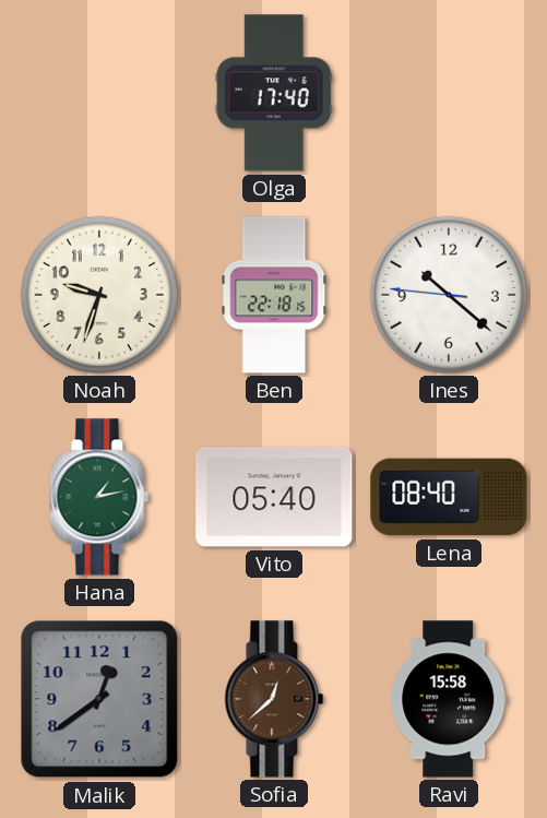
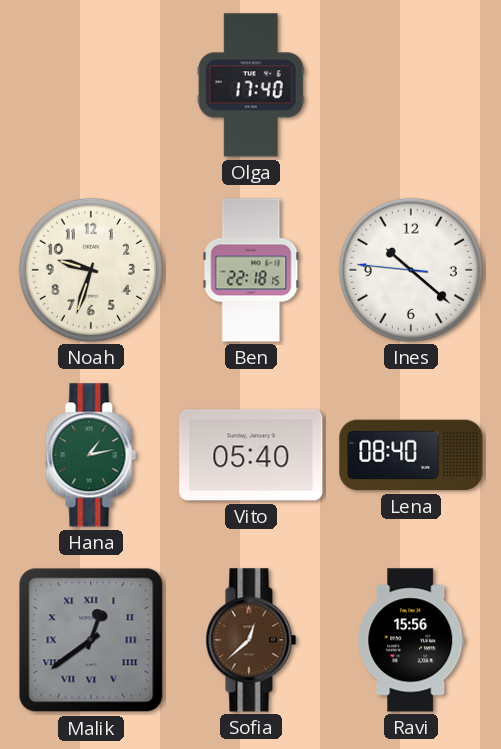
Malik numerals: Arabic -> Roman
Ravi: 15:58 -> 15:56
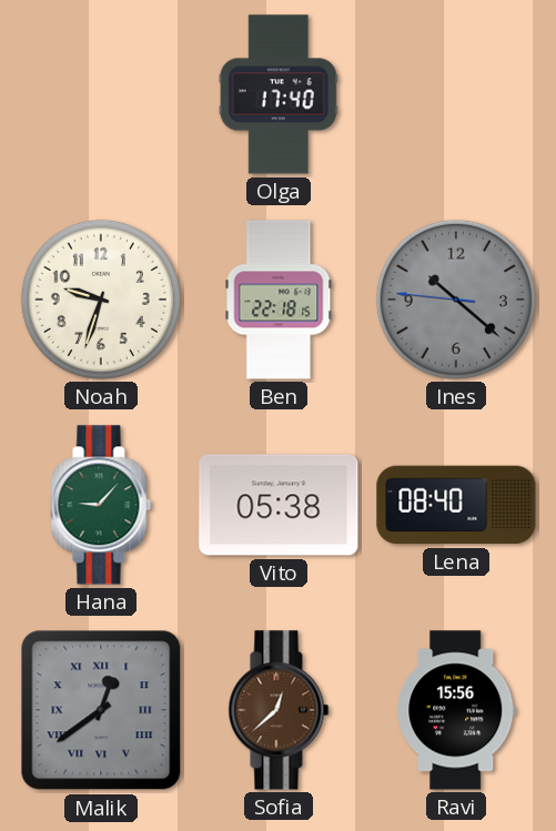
Ines dial: white -> grey
Hana: 1:13 -> 9:07
Vito: 05:40 -> 05:38
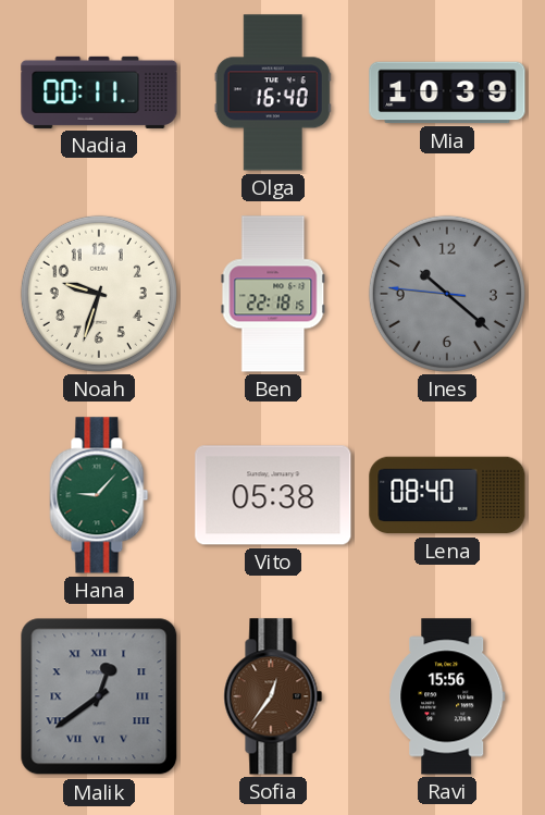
Nadia: none -> 00:11
Olga: 17:40 -> 16:40
Mia: none -> 10:39
Sofia: 12:38 -> 12:36
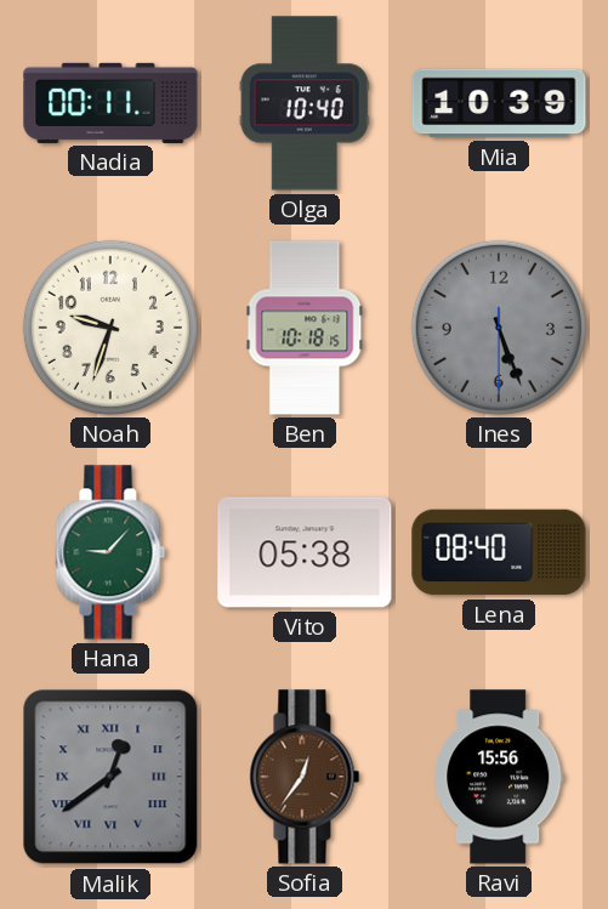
Olga: 16:40 -> 10:40
Ben: 22:18 -> 10:18
Ines: 10:21 -> 5:26
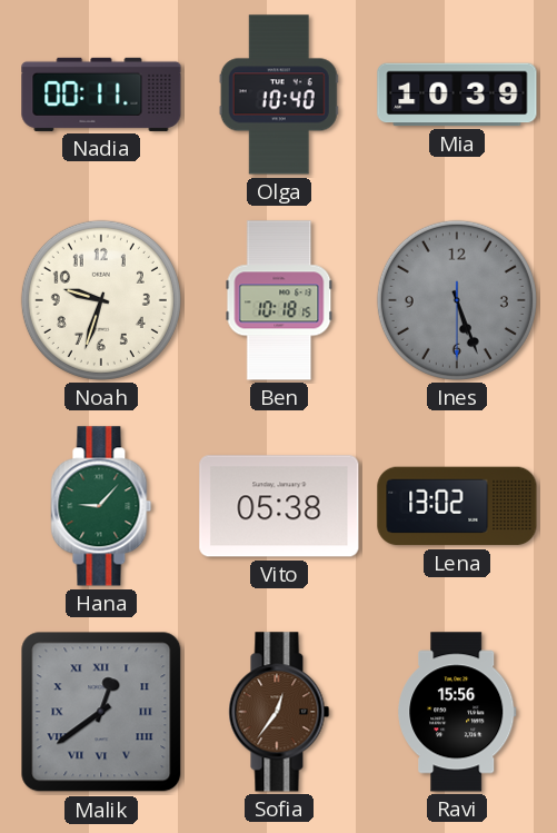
Lena: 08:40 -> 13:02
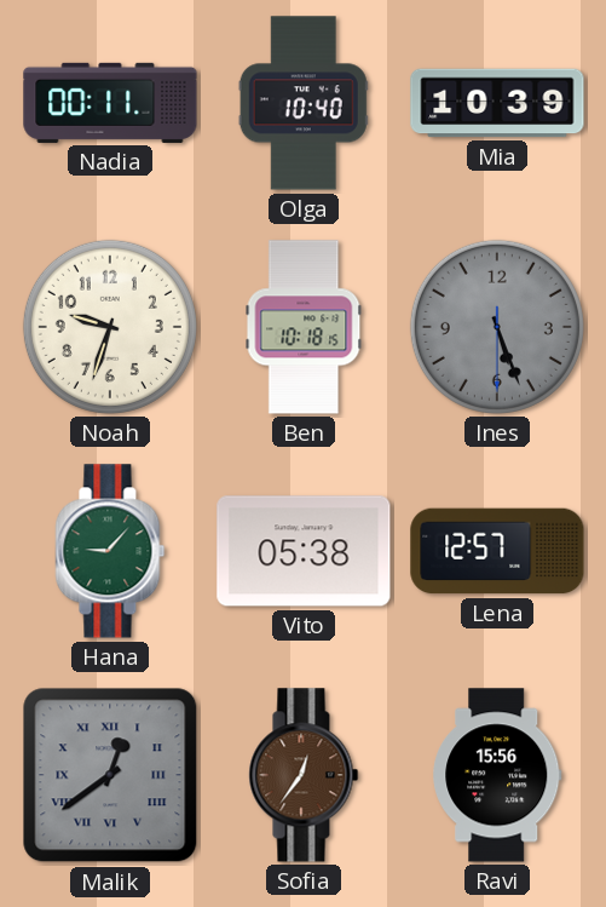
Lena: 13:02 -> 12:57
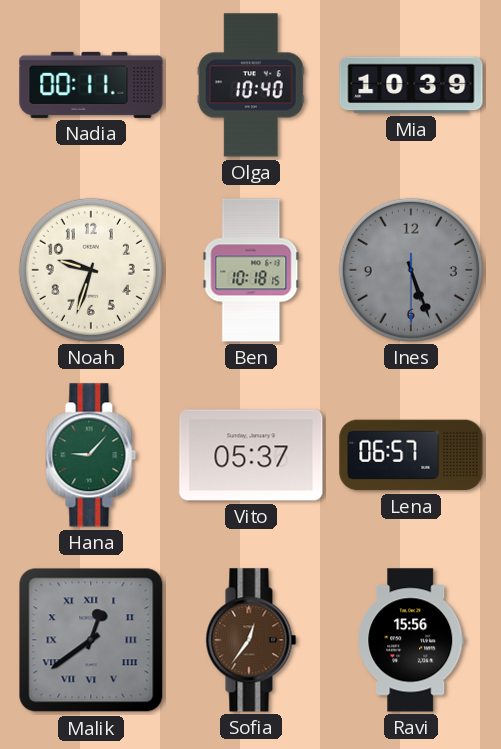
Vito: 05:38 -> 05:37
Lena: 12:57 -> 06:57
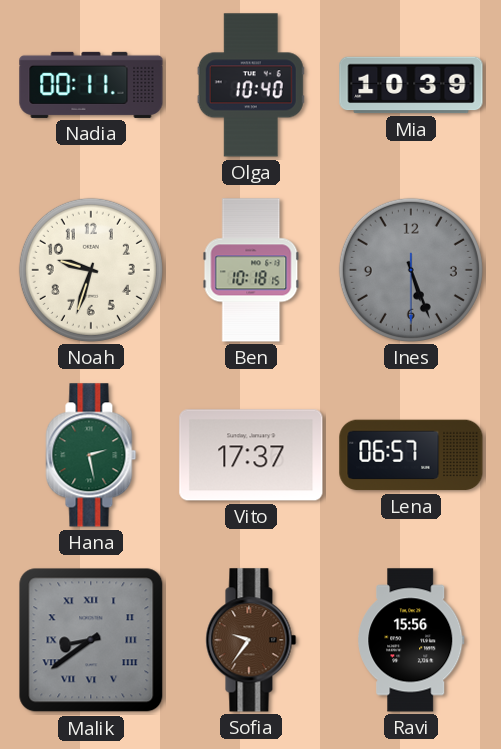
Hana: 9:07 -> 2:28
Vito: 05:37 -> 17:37
Malik: 12:39 -> 8:39
Sofia: 12:36 -> 9:36
